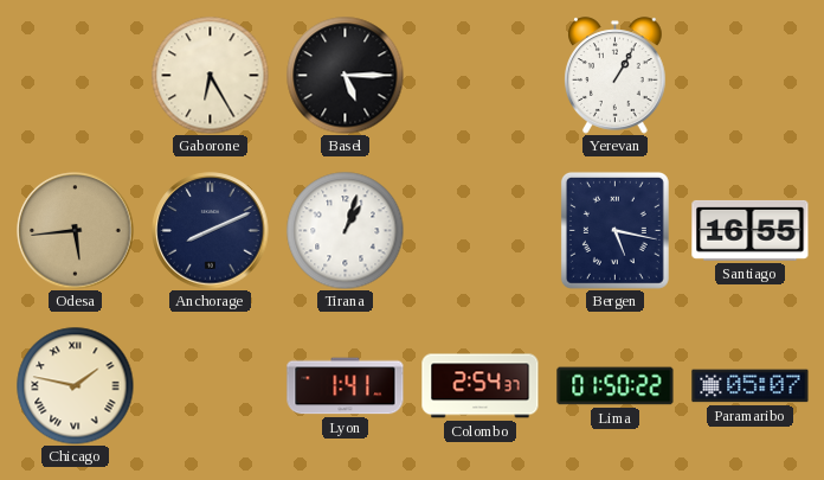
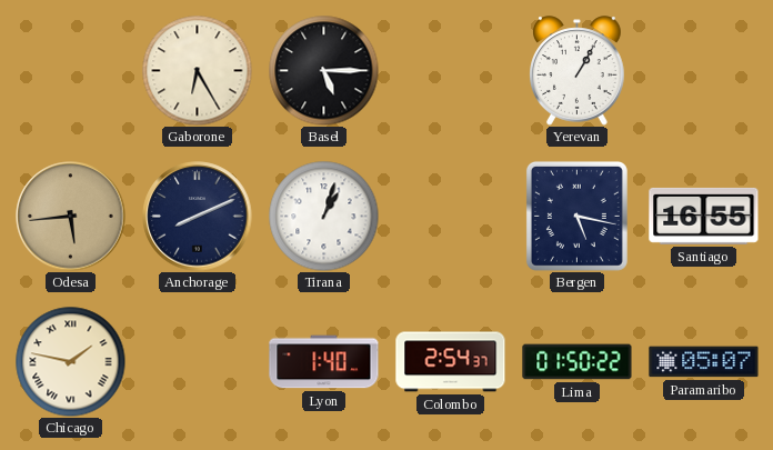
Lyon: 1:41 -> 1:40
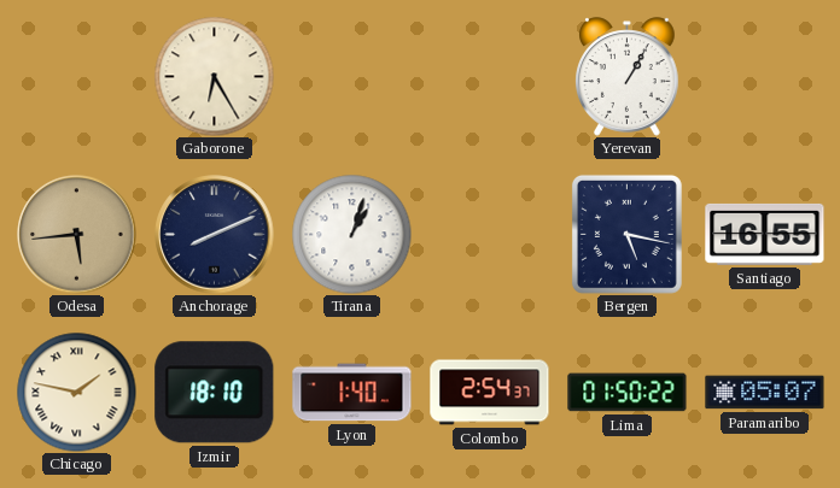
Basel: 5:15 -> none
Izmir: none -> 18:10
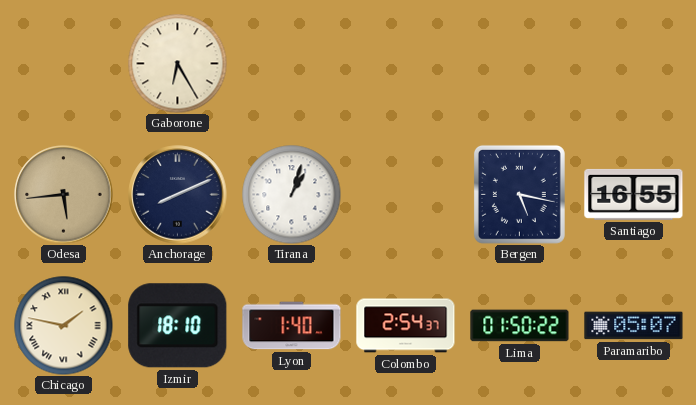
Yerevan: 1:05 -> none
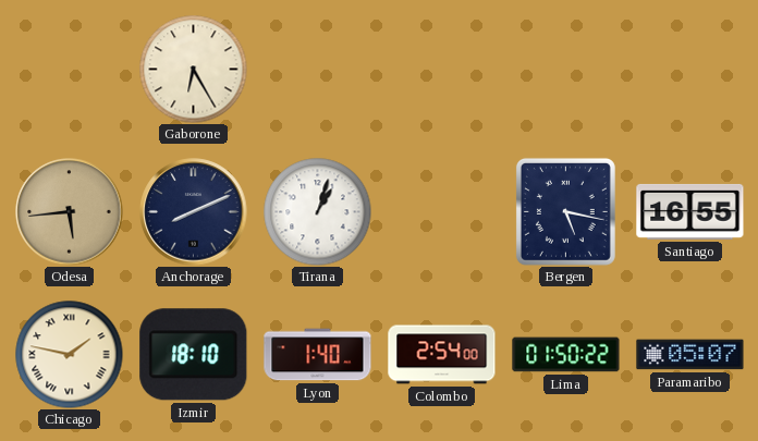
Colombo: 2:54:37 -> 2:54:00
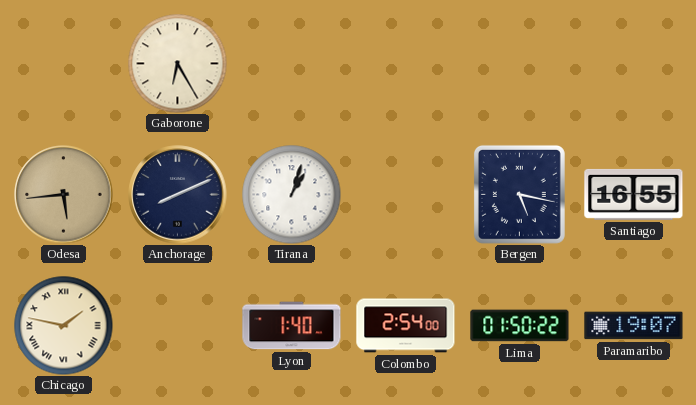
Izmir: 18:10 -> none
Paramaribo: 05:07 -> 19:07
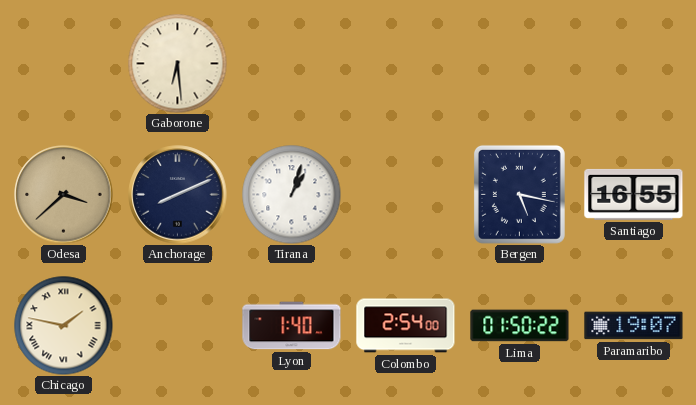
Gaborone: 6:25 -> 6:29
Odesa: 5:44 -> 3:38
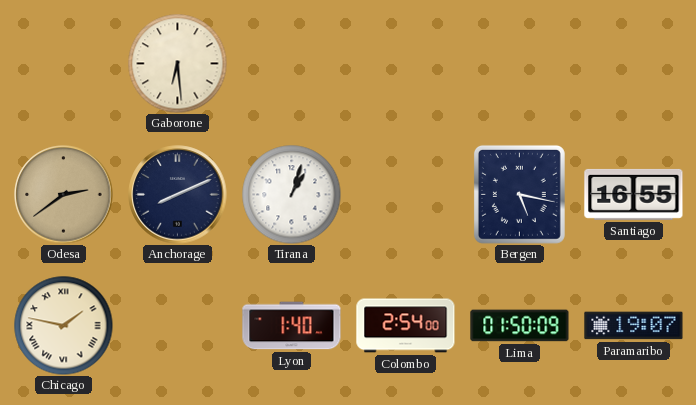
Odesa: 3:38 -> 2:39
Lima: 01:50:22 -> 01:50:09
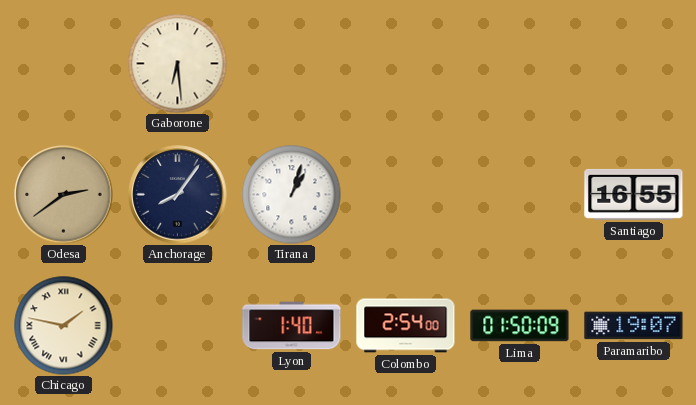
Anchorage: 8:11 -> 8:06
Bergen: 5:17 -> none
